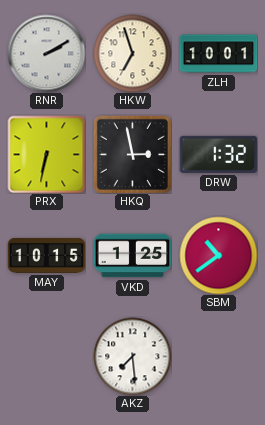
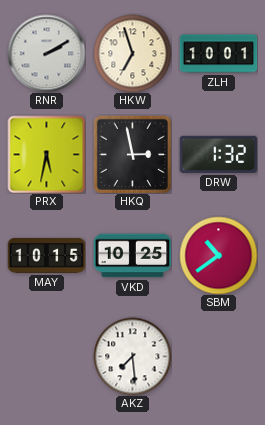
PRX: 6:32 -> 5:32
VKD: 1:25 -> 10:25
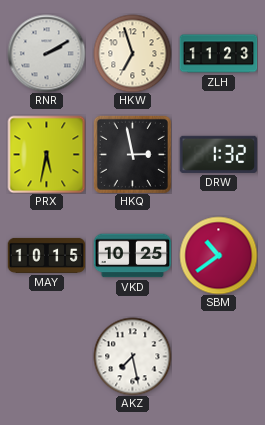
ZLH: 10:01 -> 11:23
AKZ: 7:29 -> 7:28
